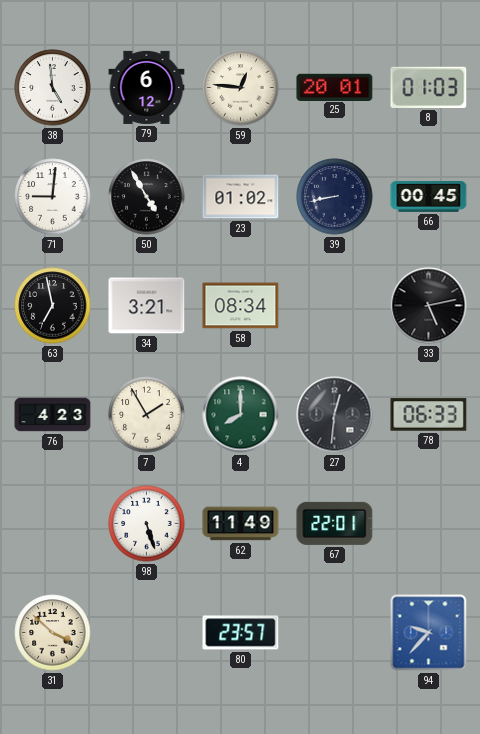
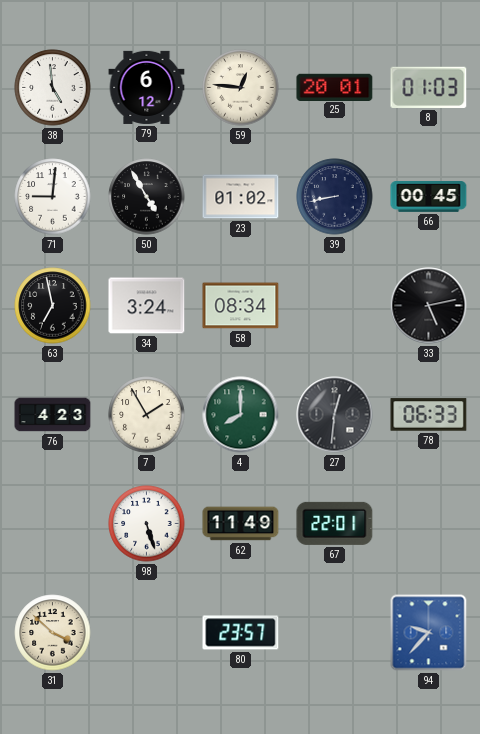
34: 3:21 -> 3:24
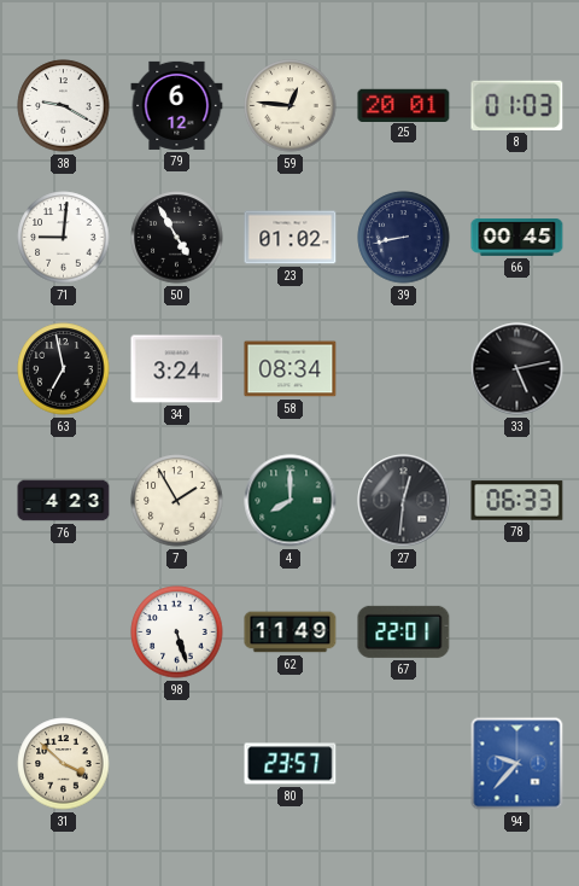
38: 4:59 -> 9:20
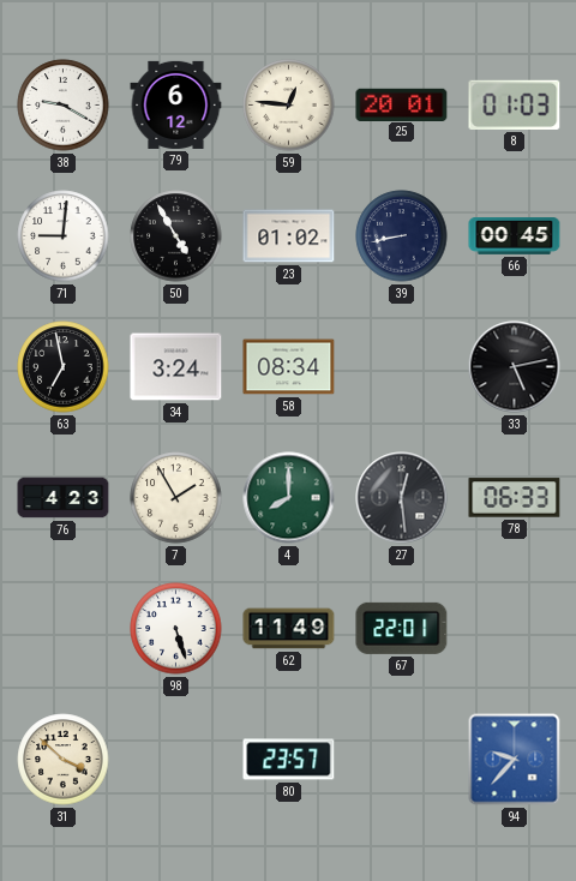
27: 12:31 -> 12:29
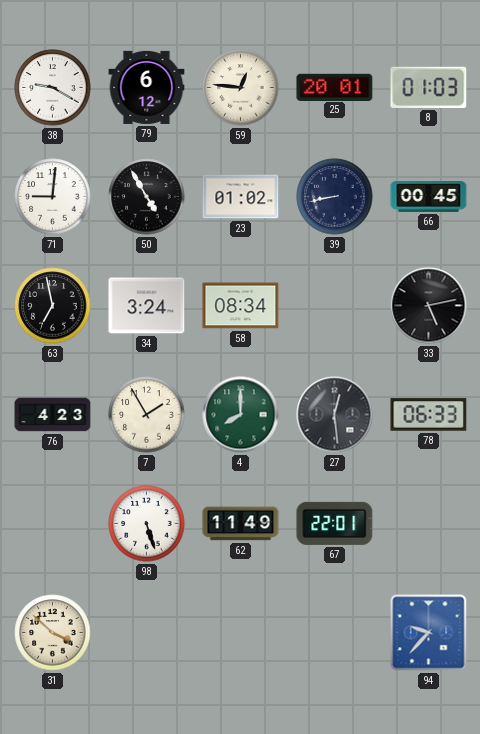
80: 23:57 -> none
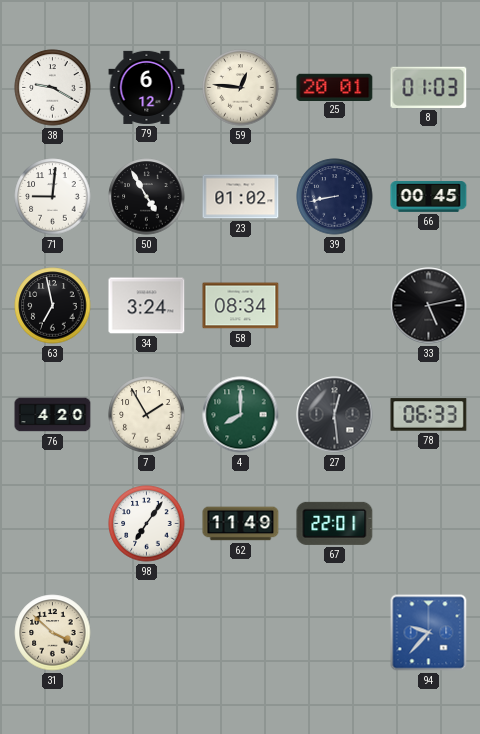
76: 4:23 -> 4:20
98: 5:27 -> 7:06
